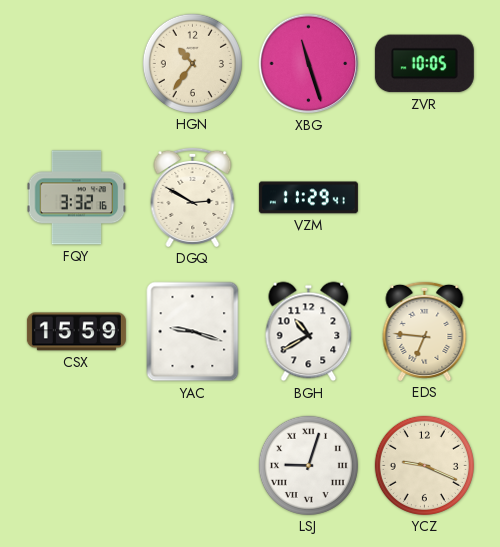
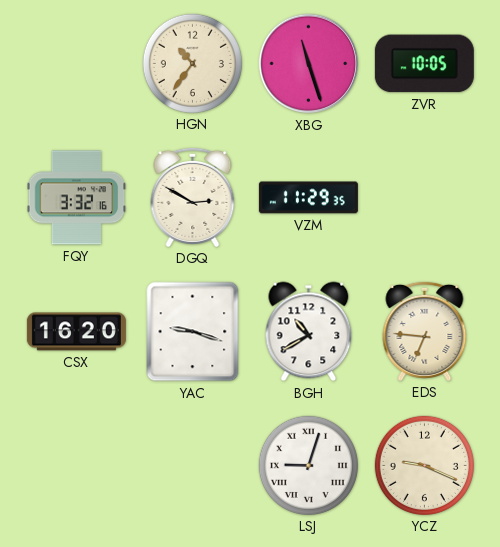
VZM: 11:29:41 -> 11:29:35
CSX: 15:59 -> 16:20
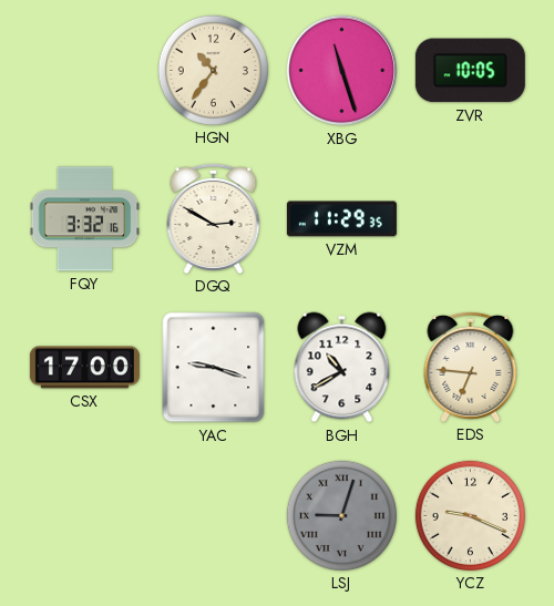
CSX: 16:20 -> 17:00
LSJ dial: white -> grey
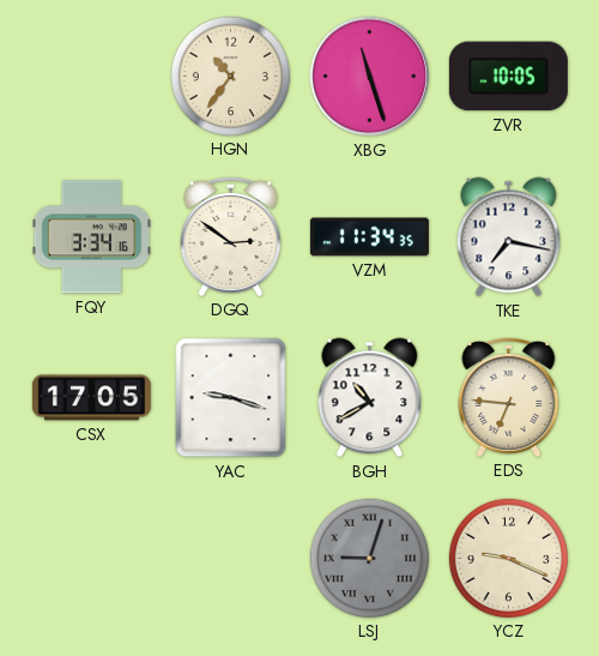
FQY: 3:32 -> 3:34
DGQ: 2:50 -> 2:51
VZM: 11:29 -> 11:34
TKE: none -> 7:17
CSX: 17:00 -> 17:05
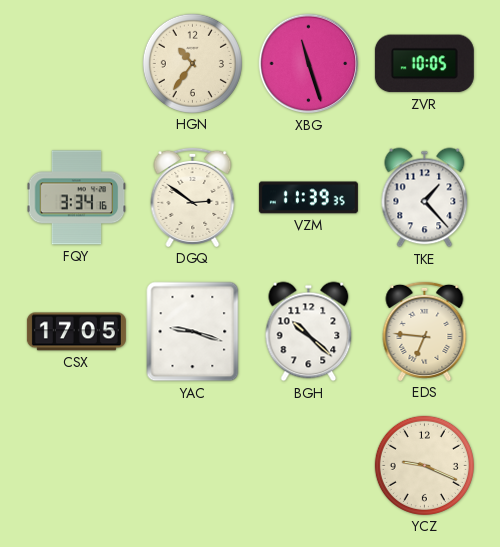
VZM: 11:34 -> 11:39
TKE: 7:17 -> 1:23
BGH: 10:40 -> 10:22
LSJ: 9:03 -> none
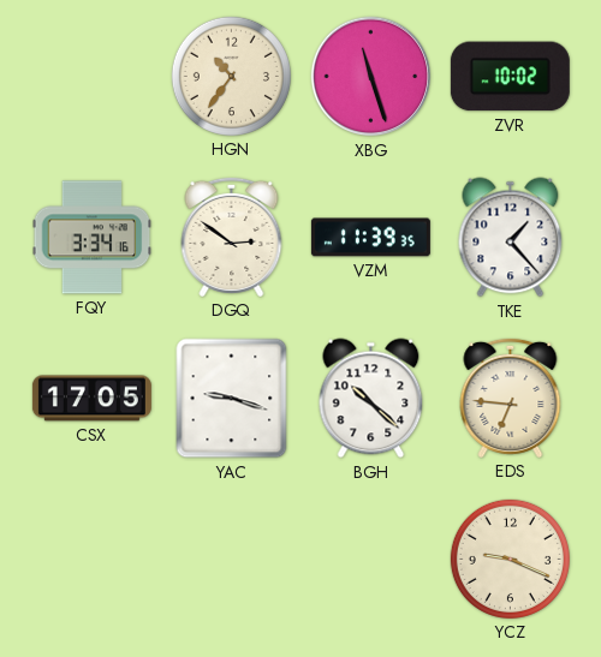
ZVR: 10:05 -> 10:02
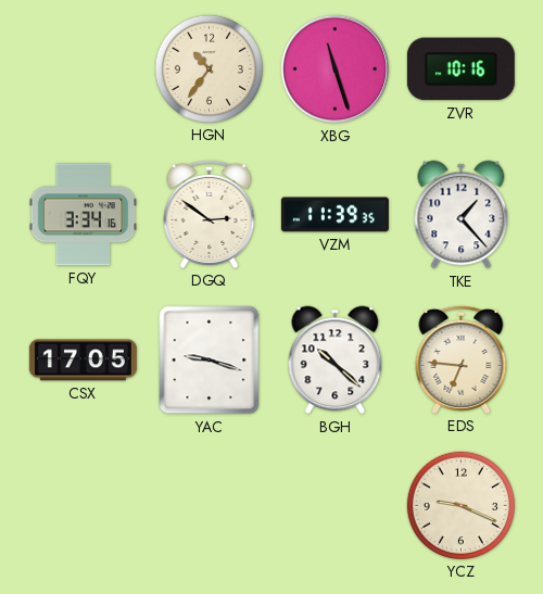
ZVR: 10:02 -> 10:16
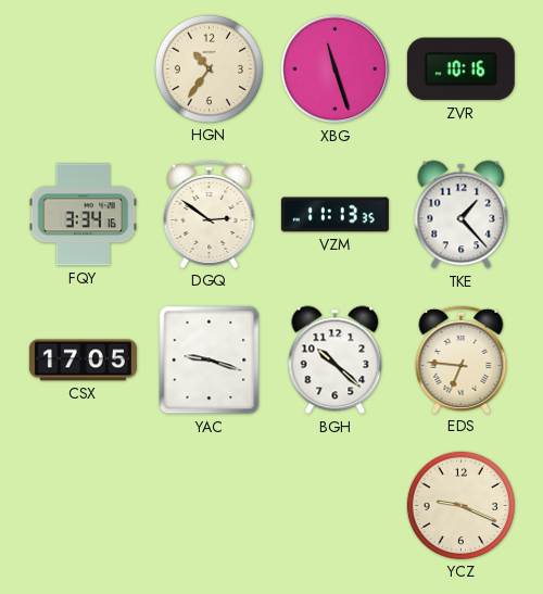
VZM: 11:39 -> 11:13
